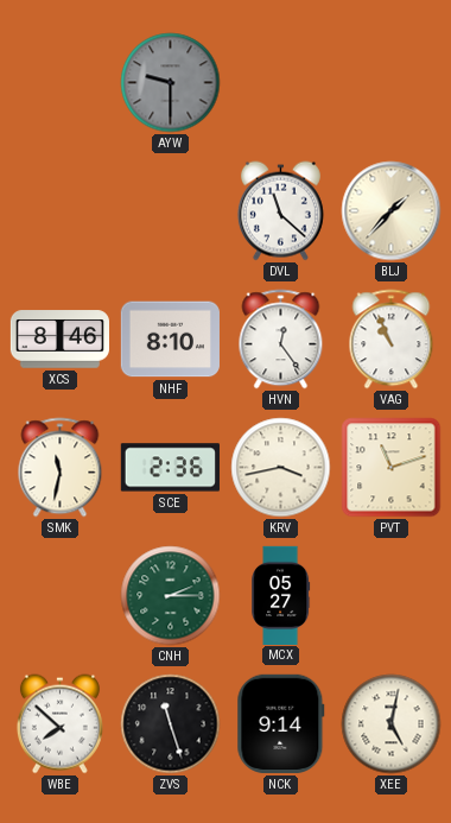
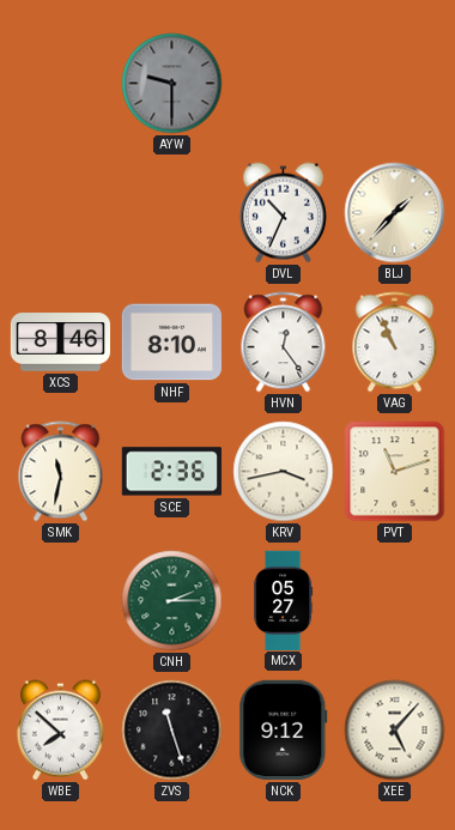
DVL: 11:22 -> 10:34
NCK: 9:14 -> 9:12
XEE: 5:02 -> 5:07
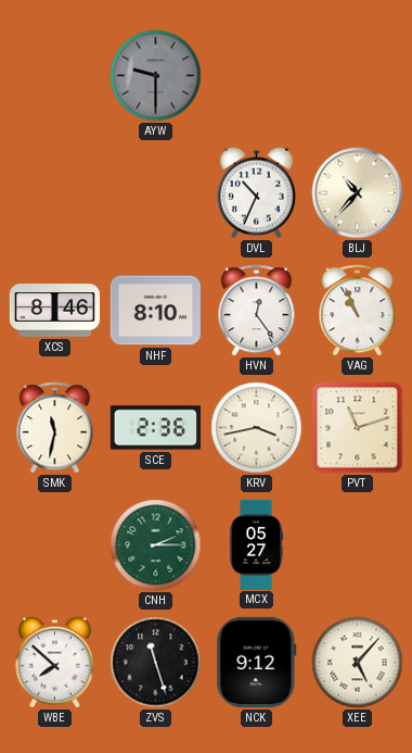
BLJ: 1:37 -> 10:37
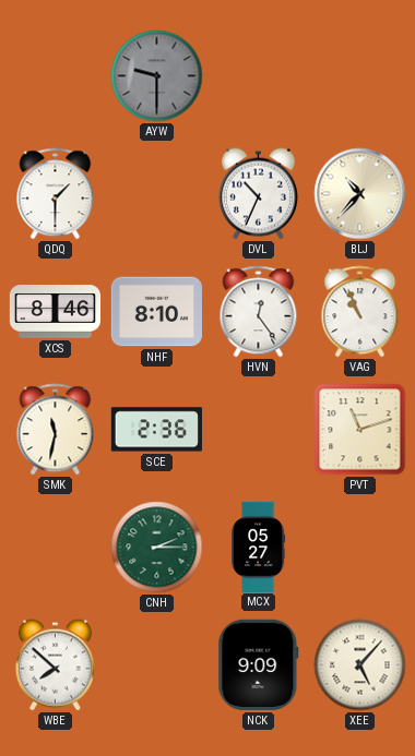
QDQ: none -> 1:30
KRV: 3:43 -> none
ZVS: 11:27 -> none
NCK: 9:12 -> 9:09
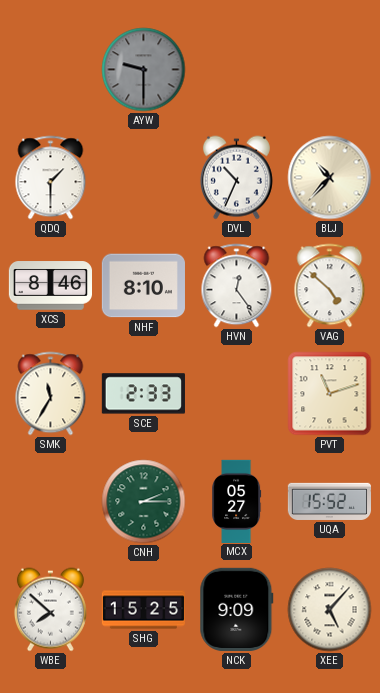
VAG: 10:56 -> 4:52
SMK: 11:32 -> 11:35
SCE: 2:36 -> 2:33
UQA: none -> 15:52
SHG: none -> 15:25
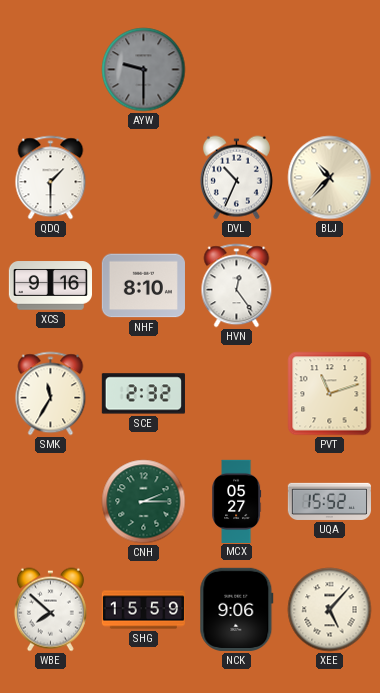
XCS: 8:46 -> 9:16
VAG: 4:52 -> none
SCE: 2:33 -> 2:32
SHG: 15:25 -> 15:59
NCK: 9:09 -> 9:06
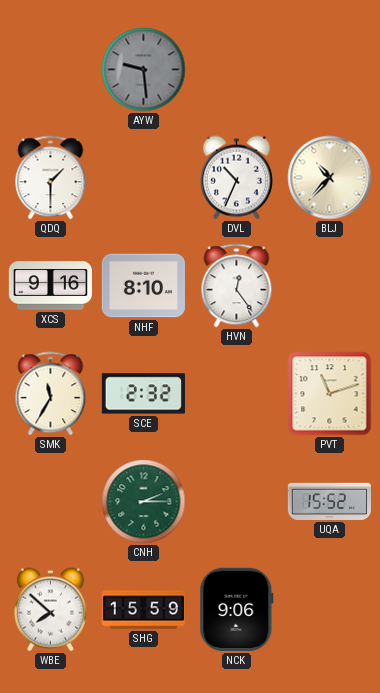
AYW: 9:30 -> 9:29
MCX: 05:27 -> none
XEE: 5:07 -> none
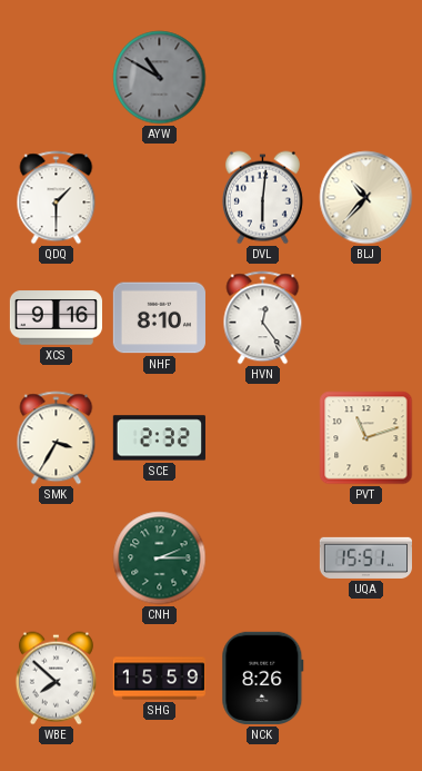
AYW: 9:29 -> 10:50
DVL: 10:34 -> 6:01
SMK: 11:35 -> 3:35
UQA: 15:52 -> 15:51
NCK: 9:06 -> 8:26
